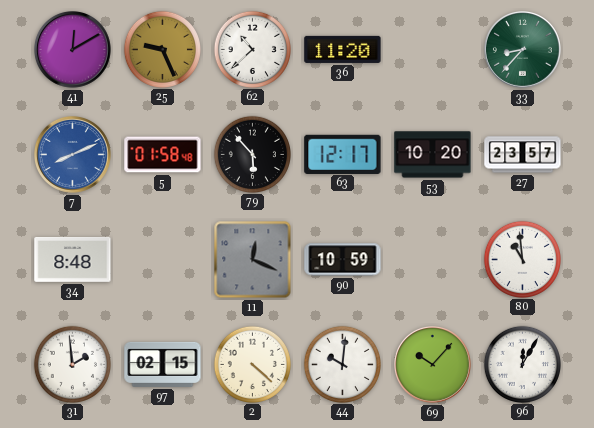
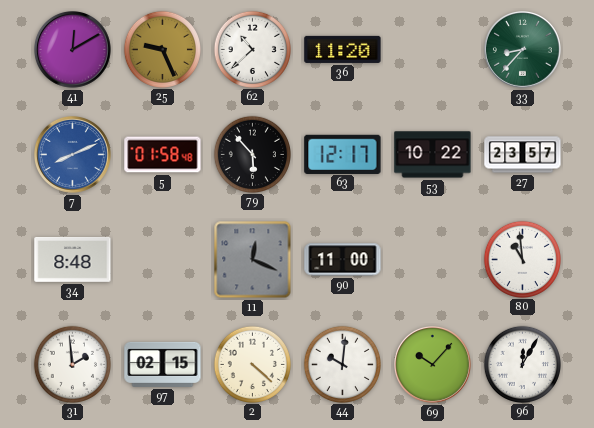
53: 10:20 -> 10:22
90: 10:59 -> 11:00
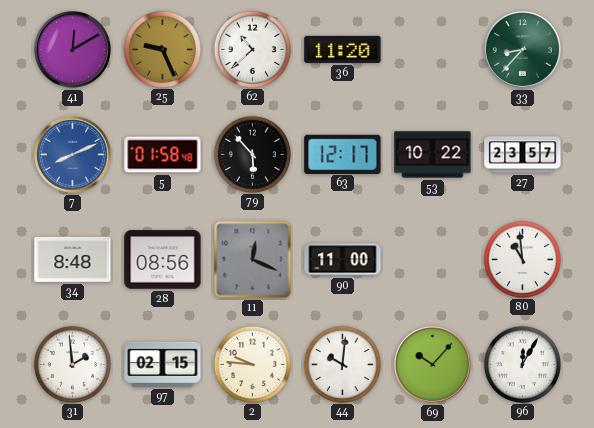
28: none -> 08:56
2: 4:22 -> 9:46
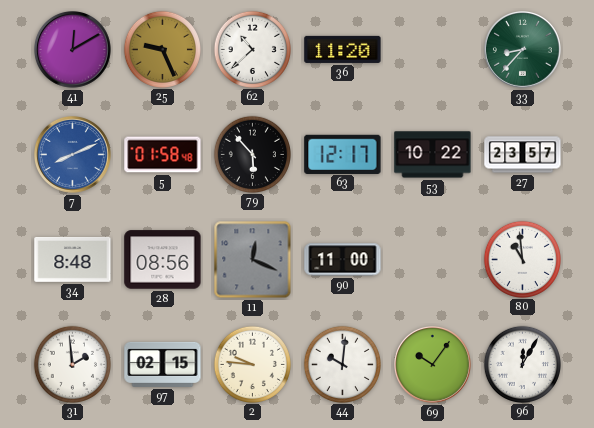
69: 10:07 -> 10:06
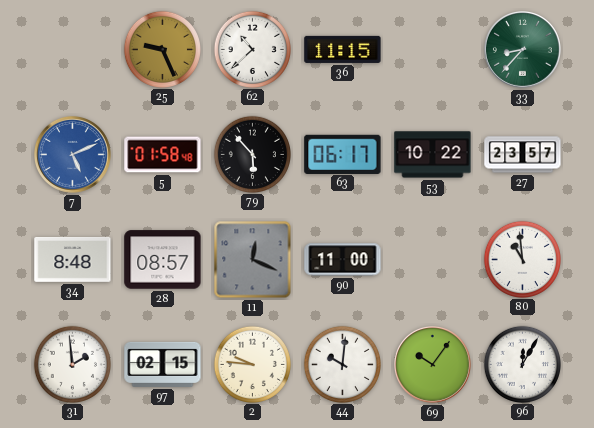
41: 12:10 -> none
36: 11:20 -> 11:15
7: 8:11 -> 5:11
63: 12:17 -> 06:17
28: 08:56 -> 08:57
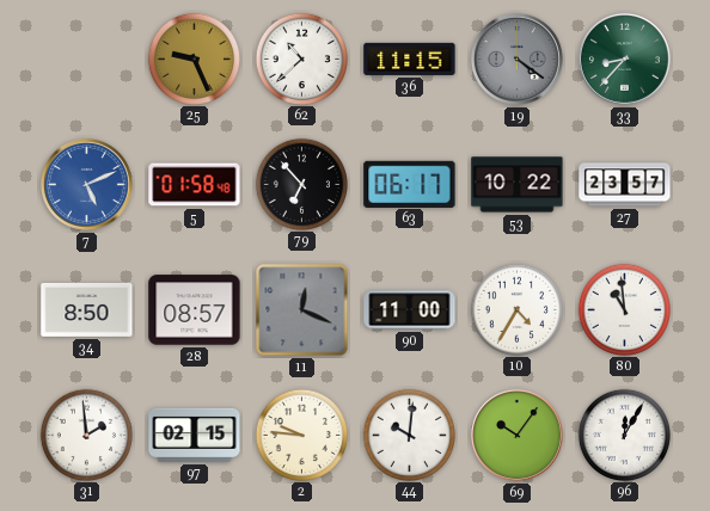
19: none -> 4:21
79: 5:53 -> 6:53
34: 8:48 -> 8:50
10: none -> 4:35
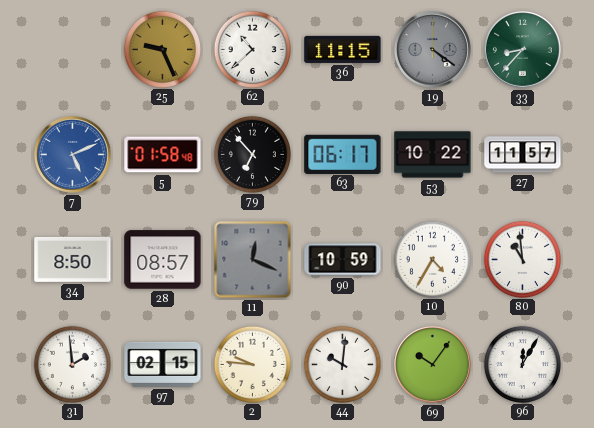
27: 23:57 -> 11:57
90: 11:00 -> 10:59
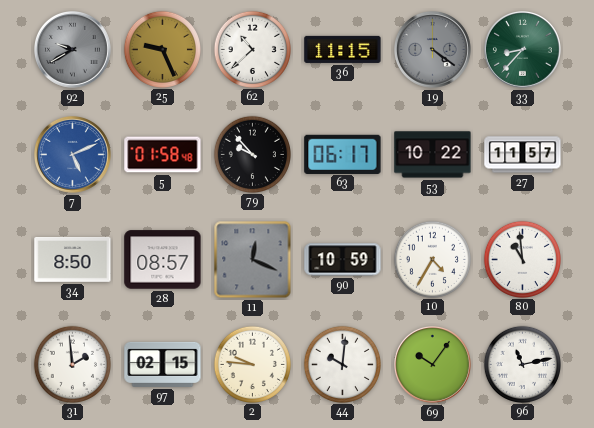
92: none -> 9:40
79: 6:53 -> 9:53
96: 12:05 -> 11:13
